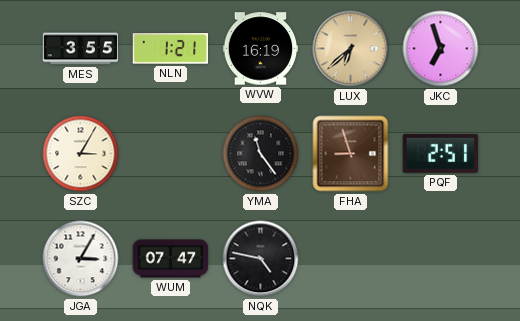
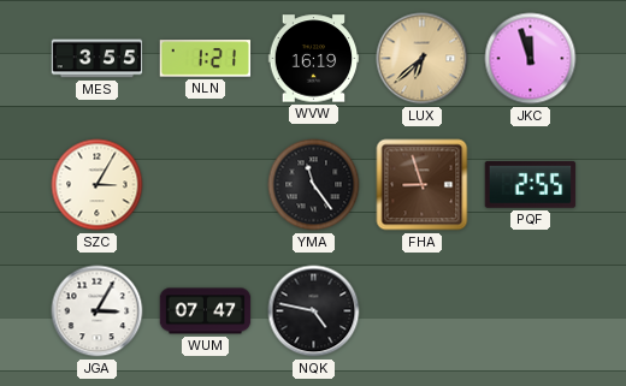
JKC: 6:57 -> 11:57
PQF: 2:51 -> 2:55
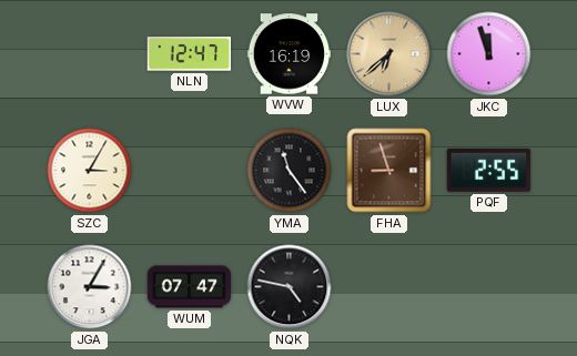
MES: 3:55 -> none
NLN: 1:21 -> 12:47
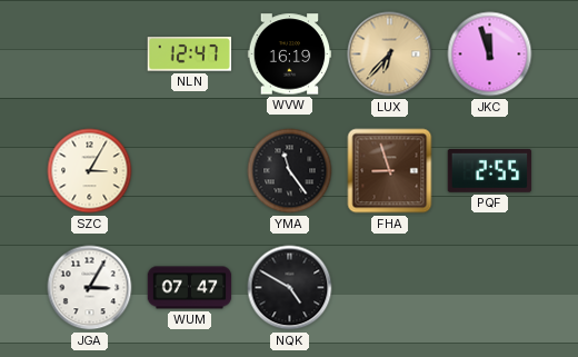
LUX: 6:38 -> 6:37
NQK: 4:47 -> 4:50
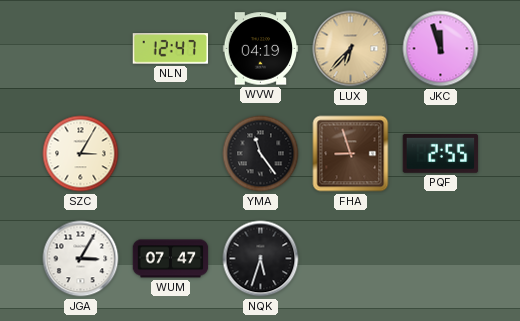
WVW: 16:19 -> 04:19
NQK: 4:50 -> 5:33
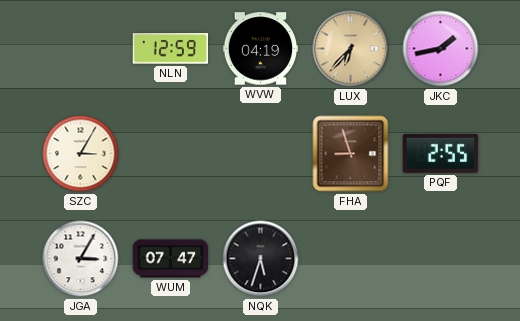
NLN: 12:47 -> 12:59
JKC: 11:57 -> 1:43
YMA: 11:24 -> none
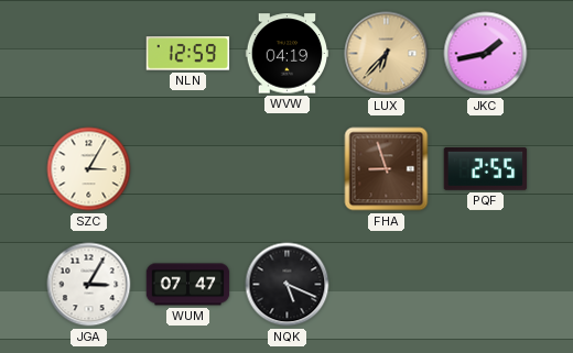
NQK: 5:33 -> 5:19
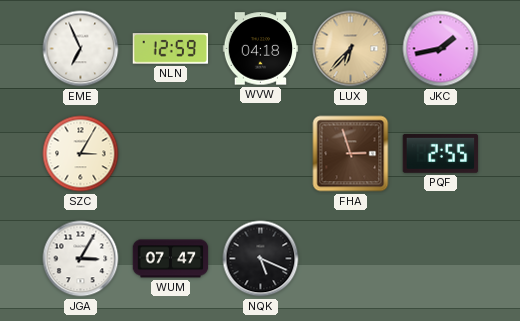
EME: none -> 6:56
WVW: 04:19 -> 04:18
FHA: 8:57 -> 2:57
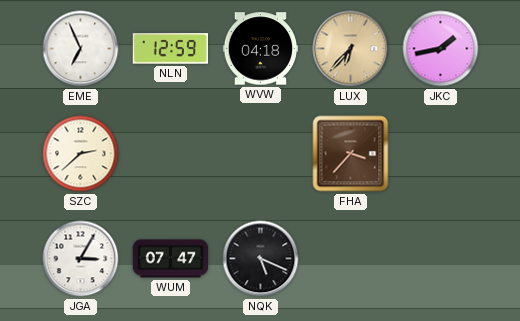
SZC: 3:05 -> 2:38
FHA: 2:57 -> 3:37
PQF: 2:55 -> none
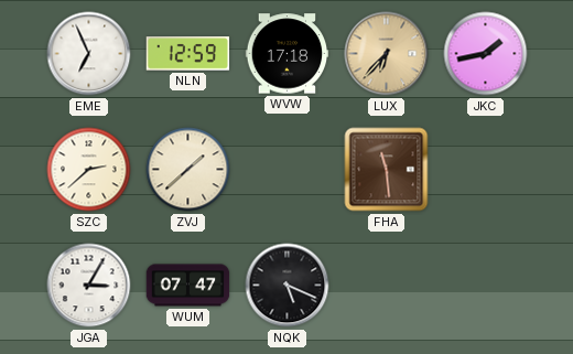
WVW: 04:18 -> 17:18
ZVJ: none -> 1:38
FHA: 3:37 -> 11:29
